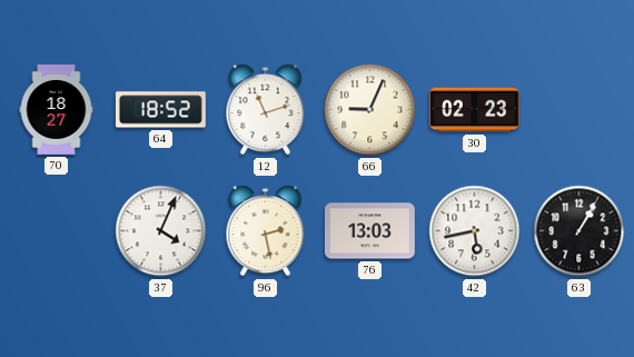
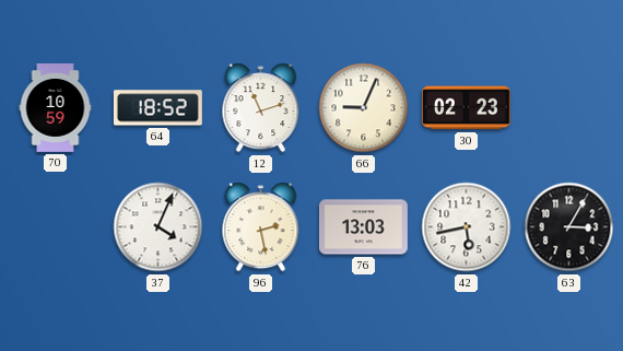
70: 18:27 -> 10:59
63: 1:05 -> 3:05
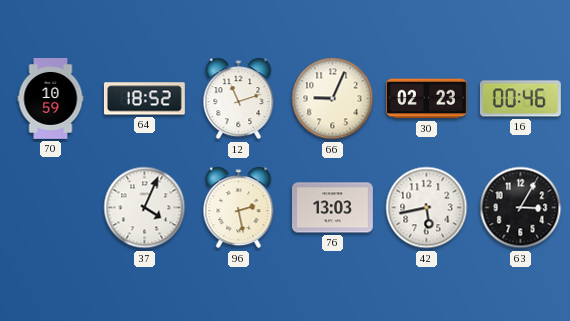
16: none -> 00:46
